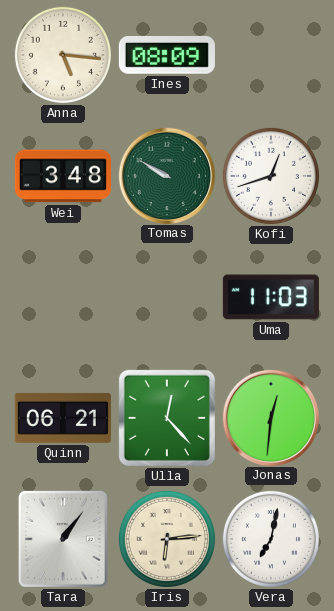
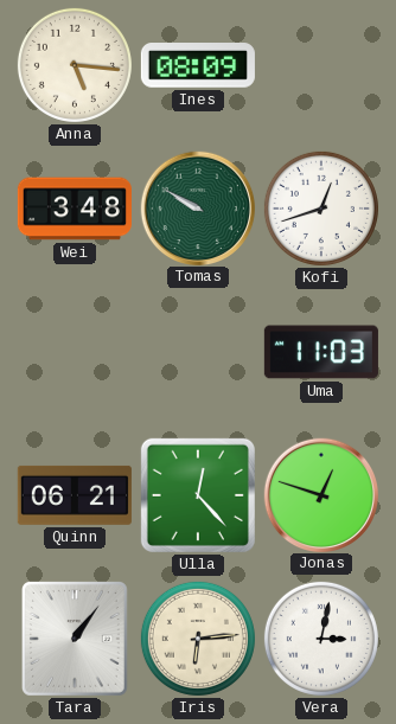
Jonas: 12:31 -> 12:48
Vera: 7:02 -> 3:02
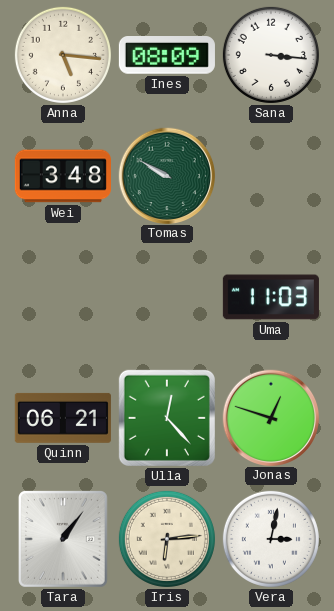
Sana: none -> 3:16
Kofi: 12:42 -> none
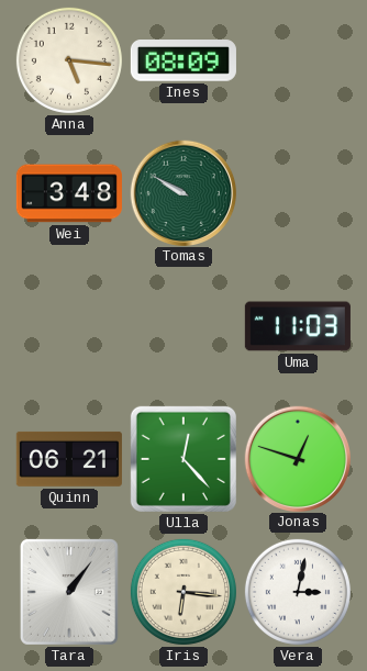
Sana: 3:16 -> none
Iris: 6:14 -> 6:16
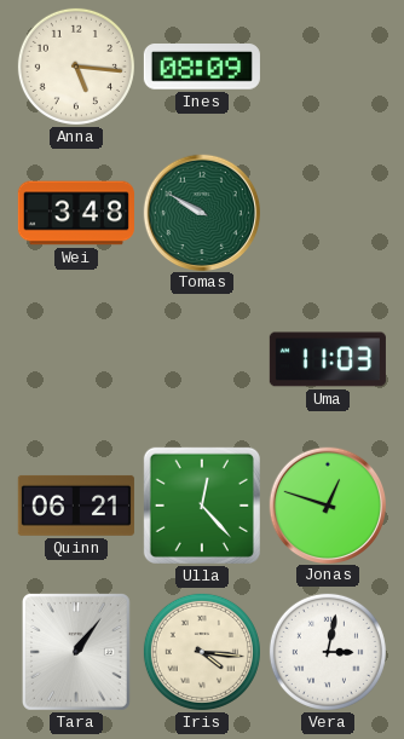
Iris: 6:16 -> 4:16
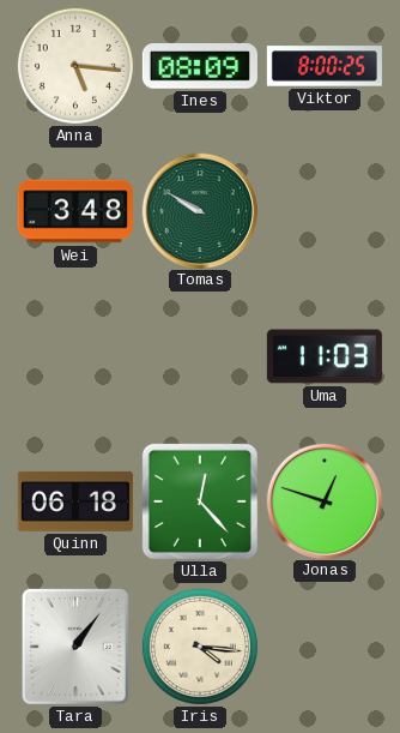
Viktor: none -> 8:00
Quinn: 06:21 -> 06:18
Vera: 3:02 -> none
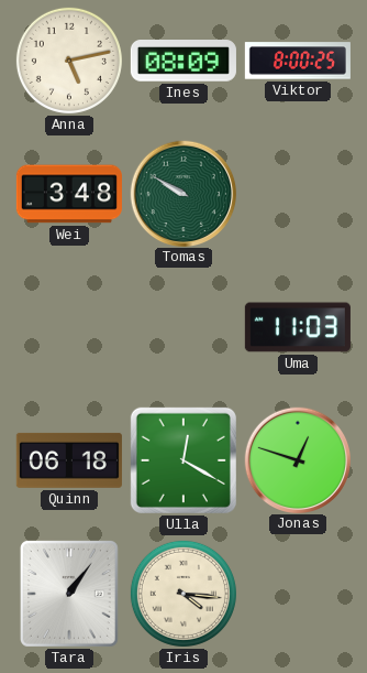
Anna: 5:16 -> 5:13
Ulla: 12:23 -> 12:20
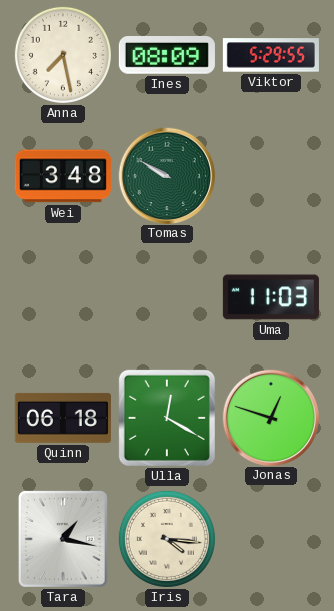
Anna: 5:13 -> 7:28
Viktor: 8:00 -> 5:29
Tara: 1:06 -> 1:17
